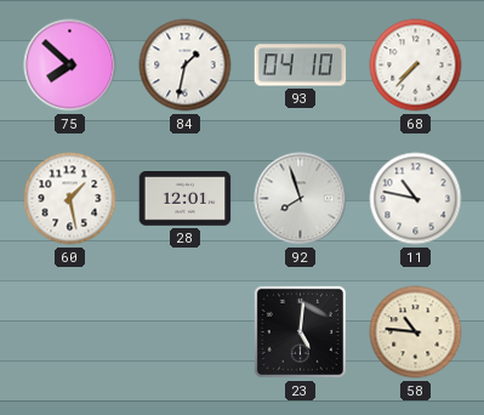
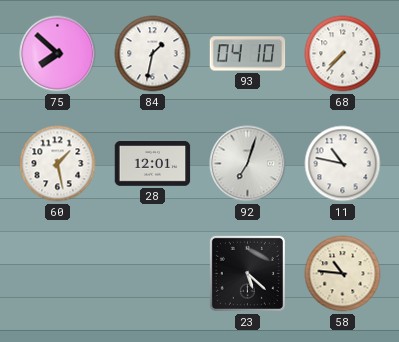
92: 7:57 -> 7:03
23: 5:01 -> 5:22
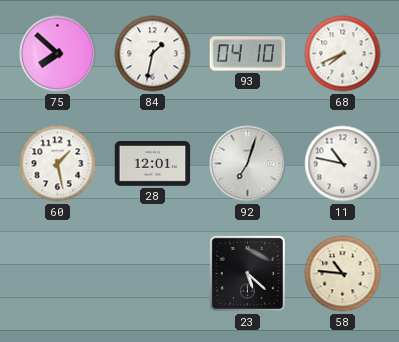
68: 7:37 -> 7:41
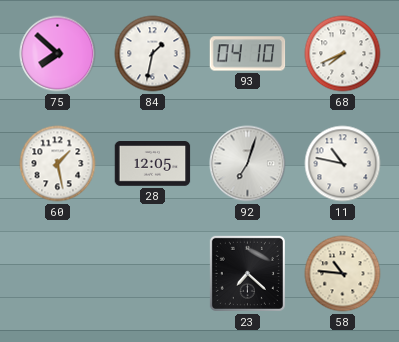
28: 12:01 -> 12:05
23: 5:22 -> 7:22
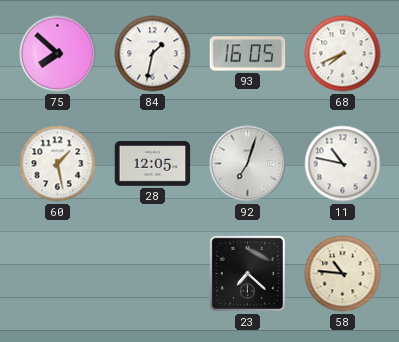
93: 04:10 -> 16:05
